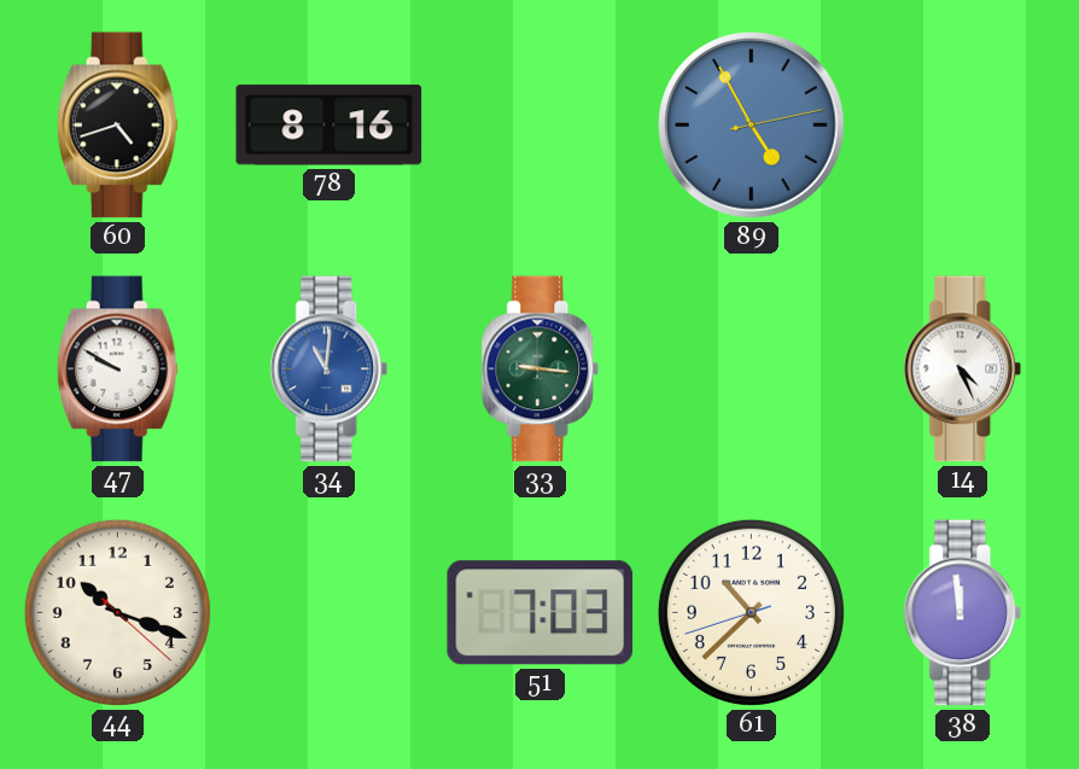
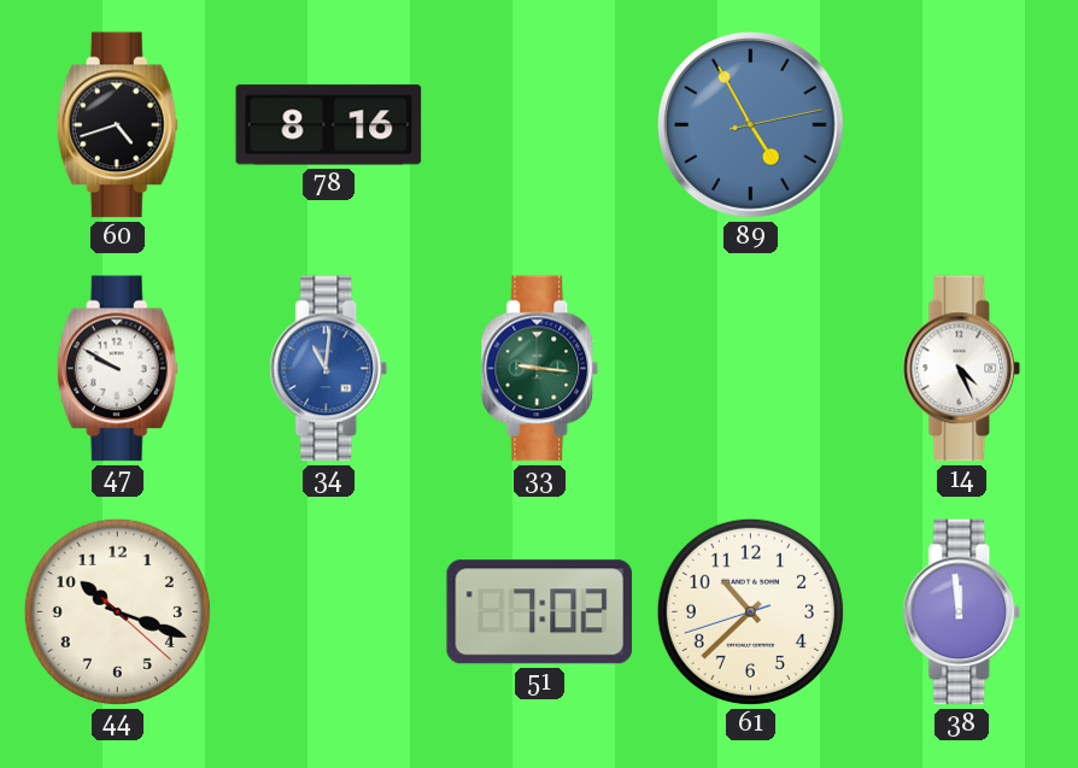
51: 7:03 -> 7:02
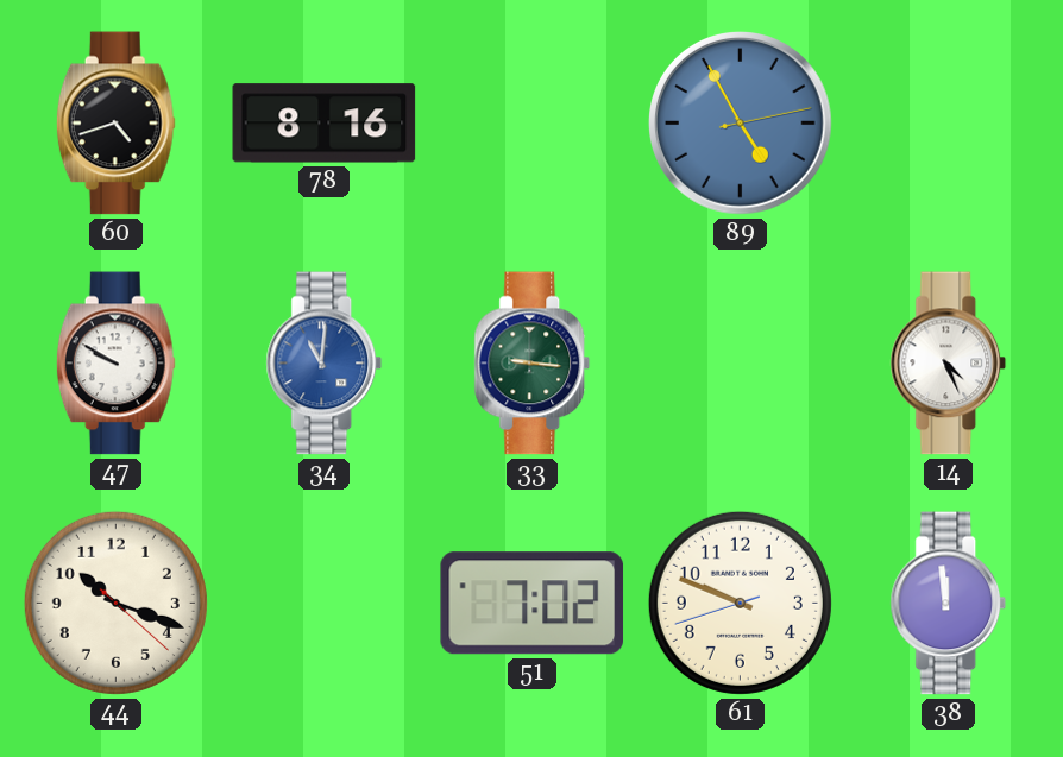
61: 10:37 -> 9:48
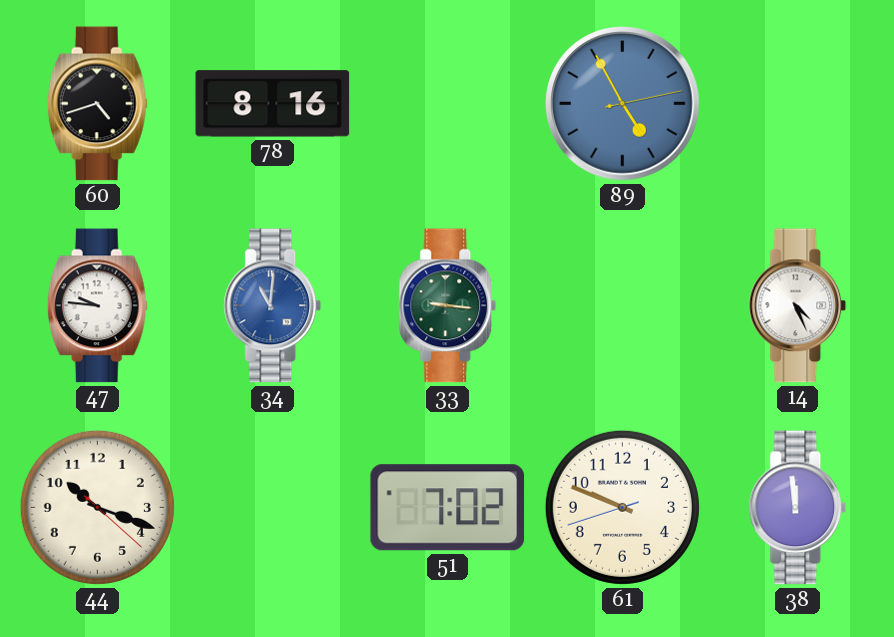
47: 9:50 -> 9:46
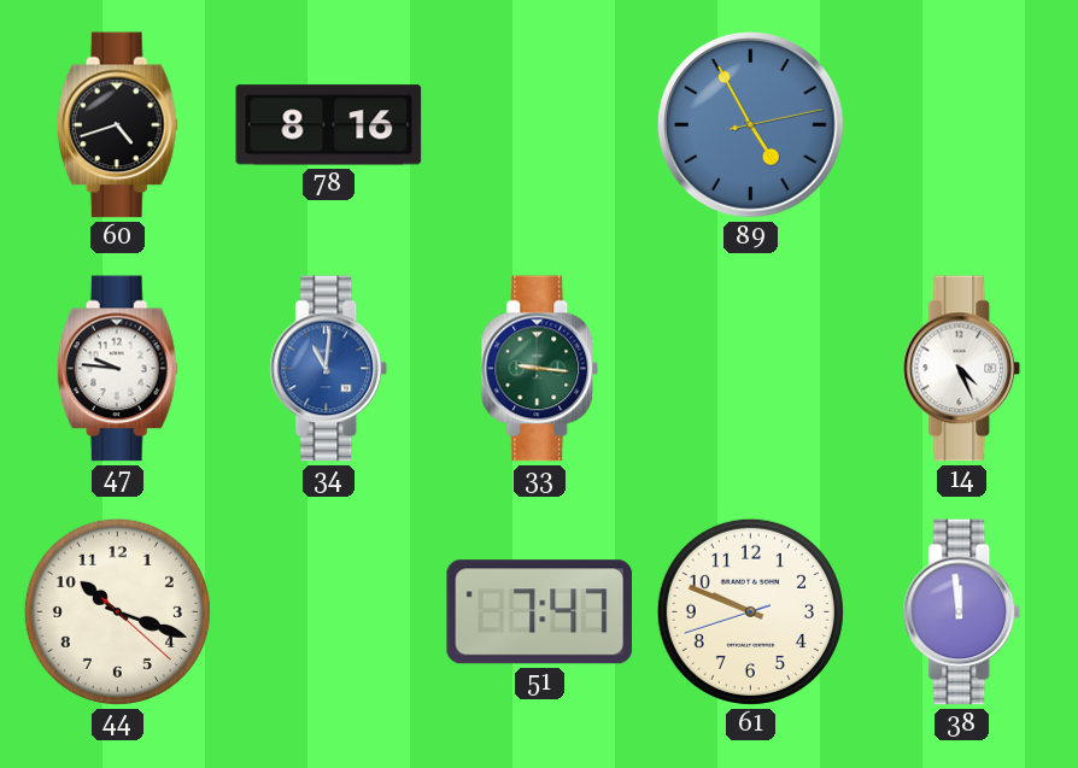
51: 7:02 -> 7:47
